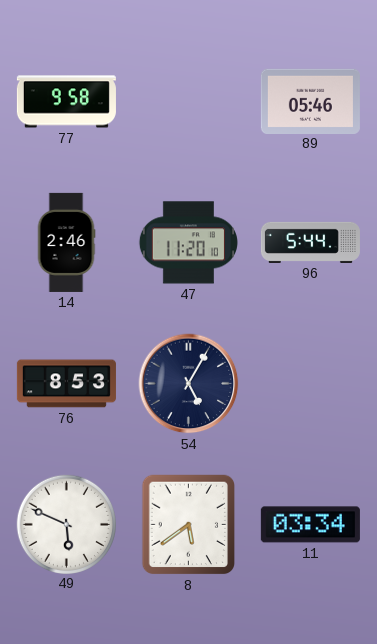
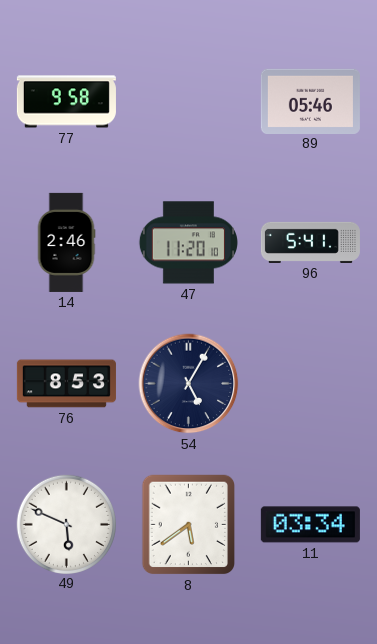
96: 5:44 -> 5:41
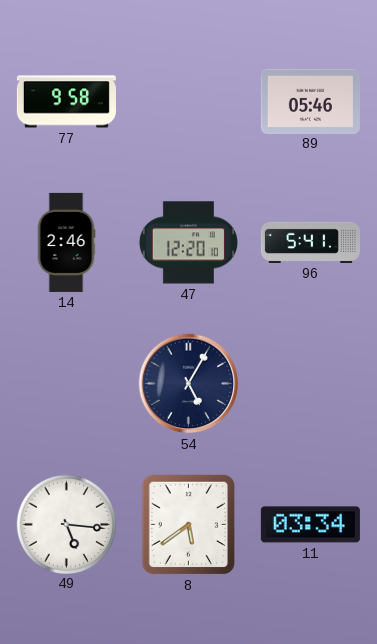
47: 11:20 -> 12:20
76: 8:53 -> none
49: 5:49 -> 5:16
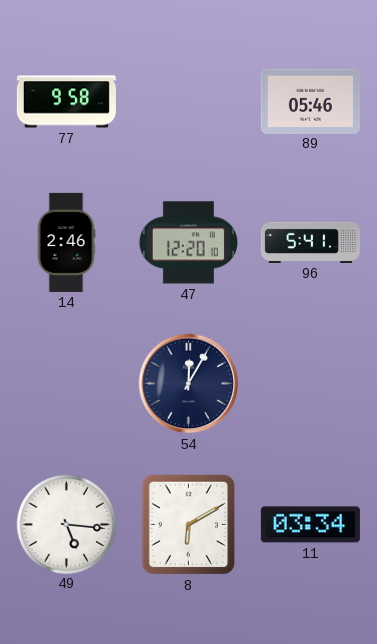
54: 5:05 -> 12:05
8: 5:39 -> 6:10
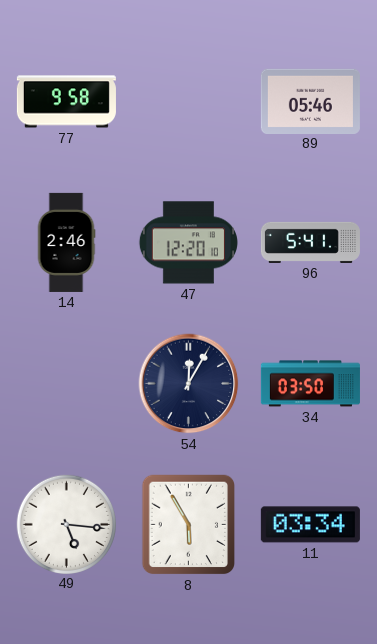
34: none -> 03:50
8: 6:10 -> 5:55
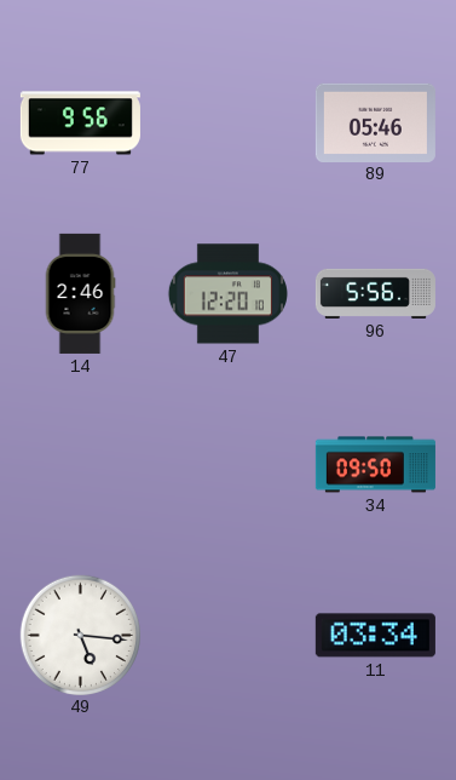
77: 9:58 -> 9:56
96: 5:41 -> 5:56
54: 12:05 -> none
34: 03:50 -> 09:50
8: 5:55 -> none
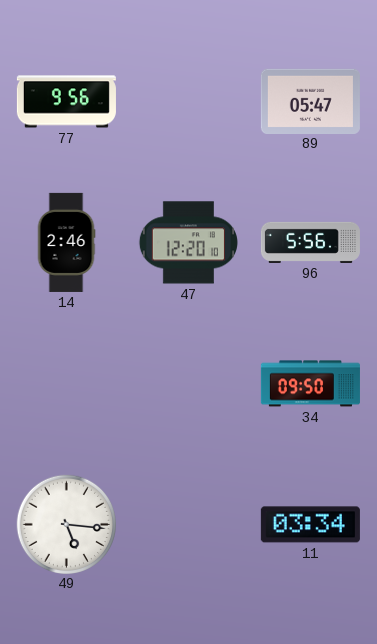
89: 05:46 -> 05:47
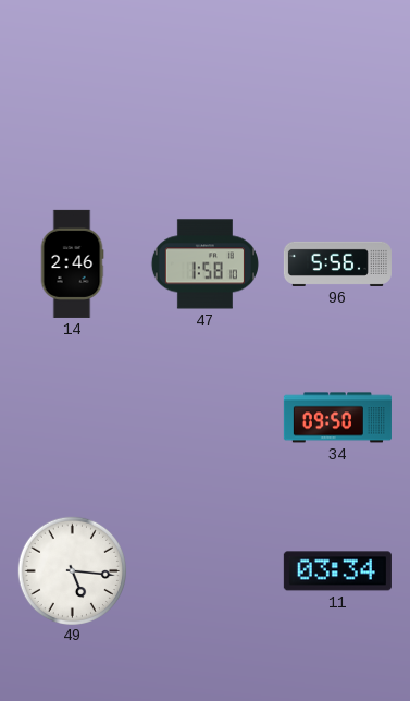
77: 9:56 -> none
89: 05:47 -> none
47: 12:20 -> 1:58
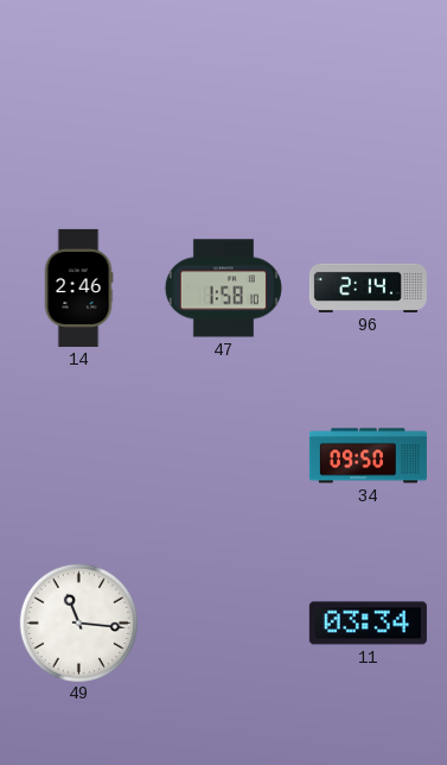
96: 5:56 -> 2:14
49: 5:16 -> 11:16
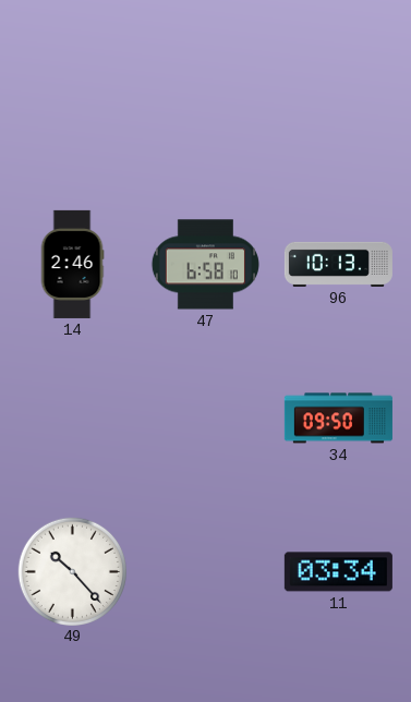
47: 1:58 -> 6:58
96: 2:14 -> 10:13
49: 11:16 -> 10:23
